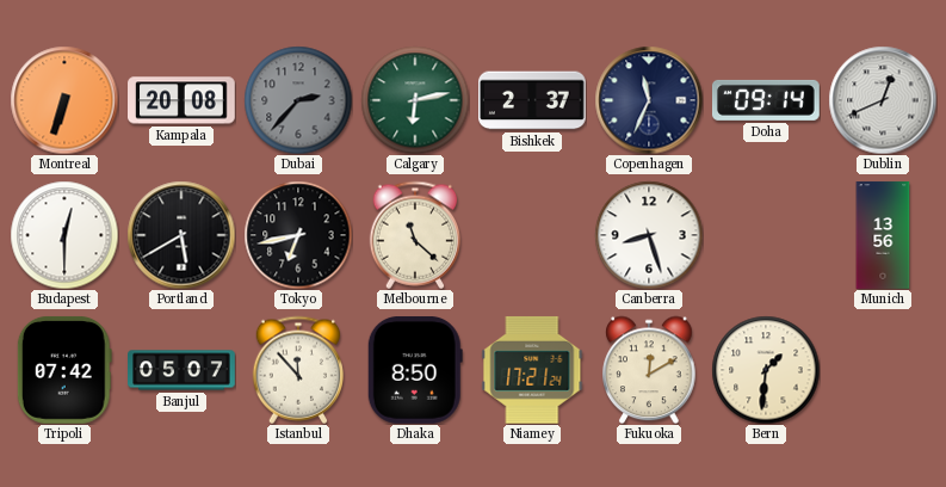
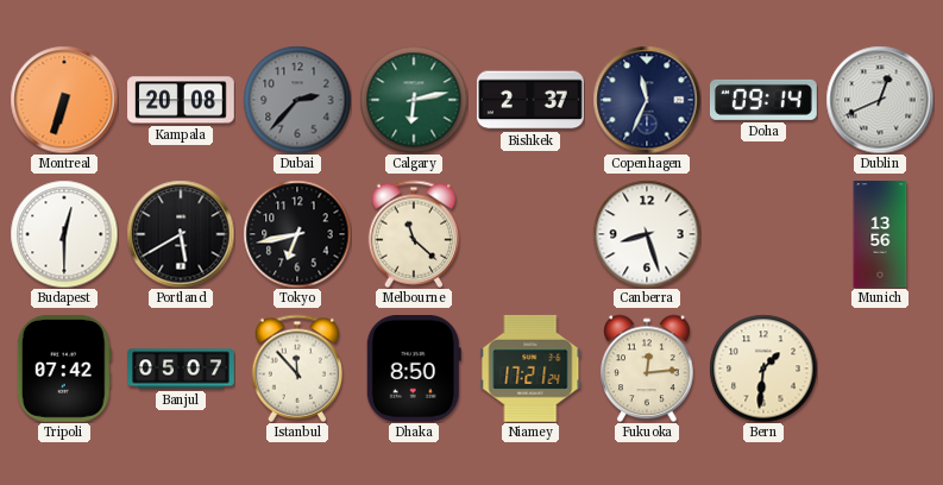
Fukuoka: 12:10 -> 12:14
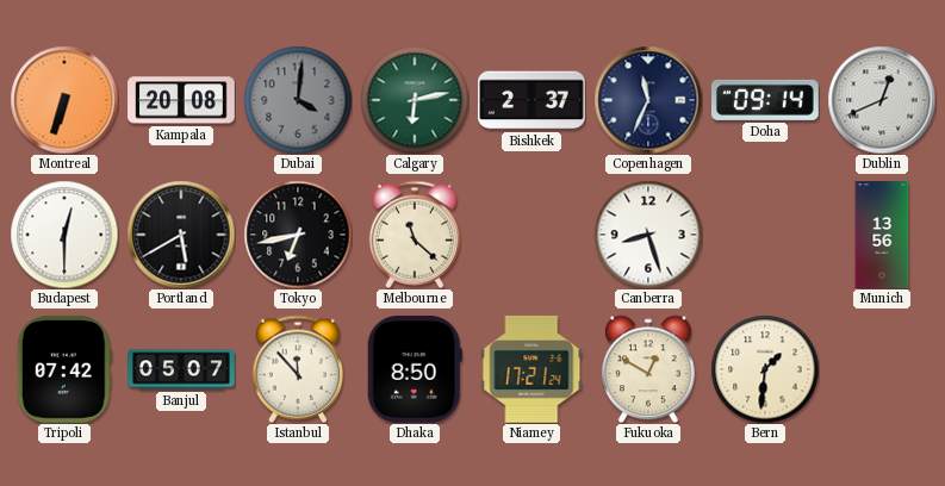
Dubai: 2:37 -> 4:01
Fukuoka: 12:14 -> 12:50
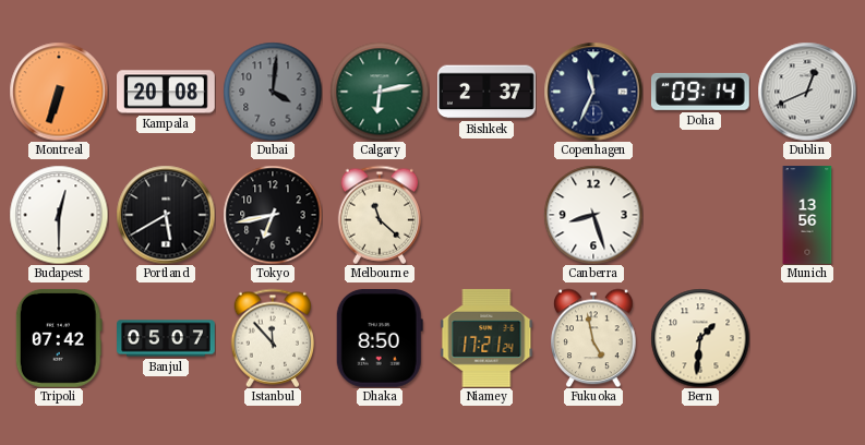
Fukuoka: 12:50 -> 4:58
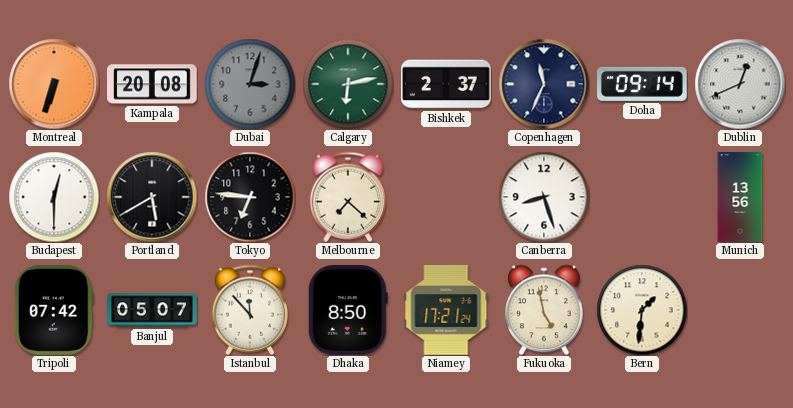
Dubai: 4:01 -> 3:03
Tokyo: 6:43 -> 6:46
Melbourne: 11:22 -> 7:22
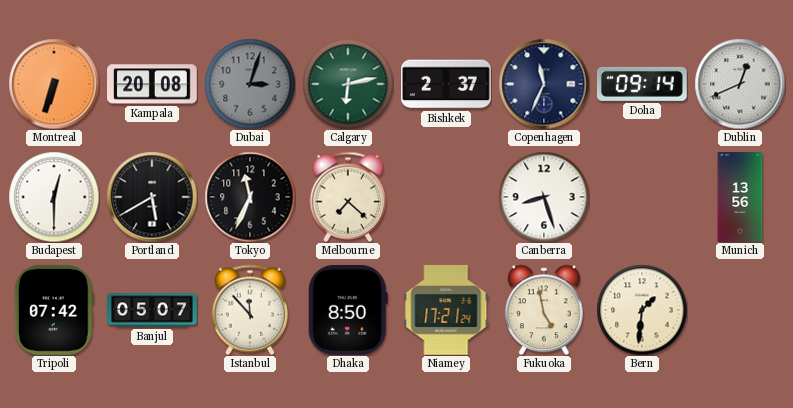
Tokyo: 6:46 -> 11:34
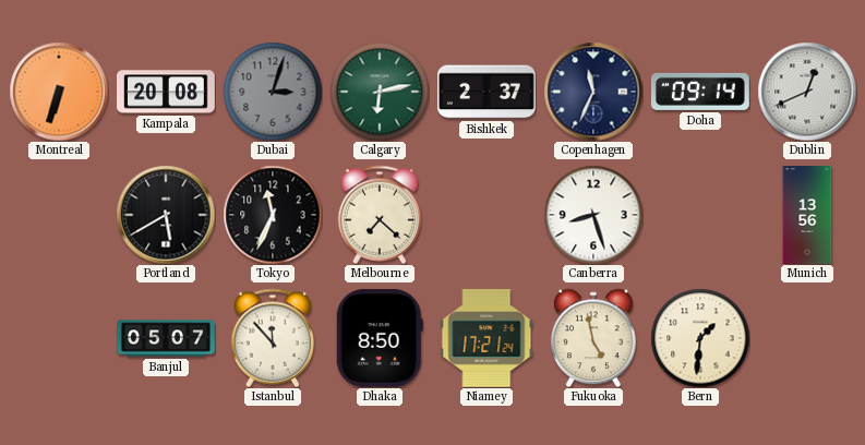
Budapest: 12:30 -> none
Tripoli: 07:42 -> none
